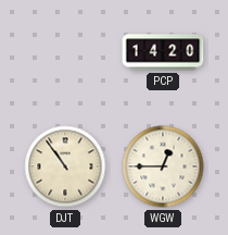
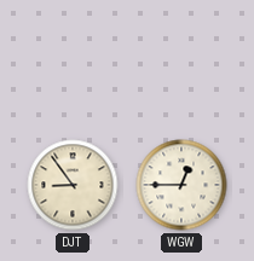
PCP: 14:20 -> none
DJT: 10:54 -> 8:54
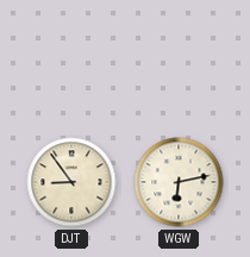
WGW: 12:45 -> 6:13
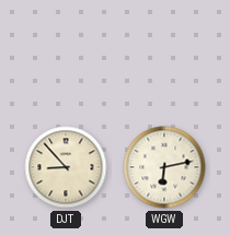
DJT: 8:54 -> 8:53
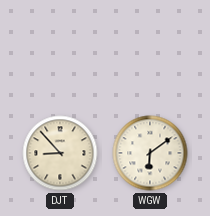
WGW: 6:13 -> 6:09
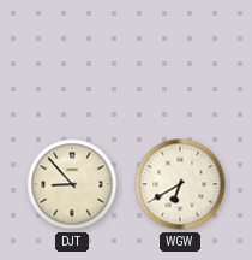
WGW: 6:09 -> 6:40
